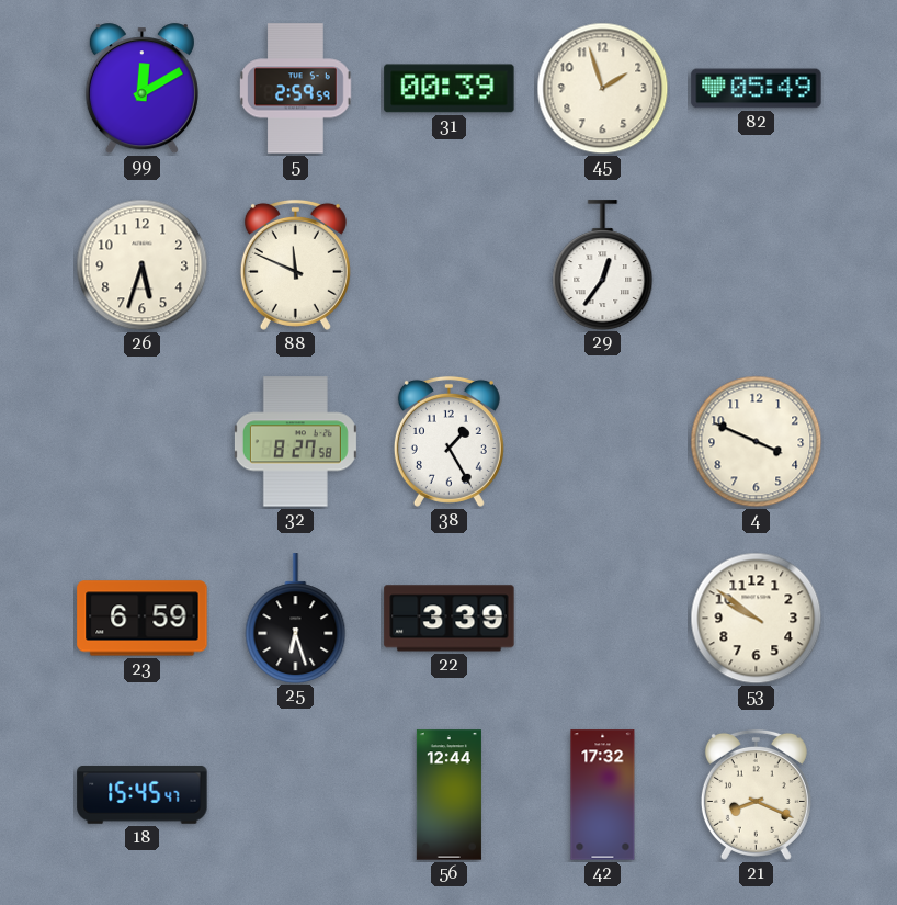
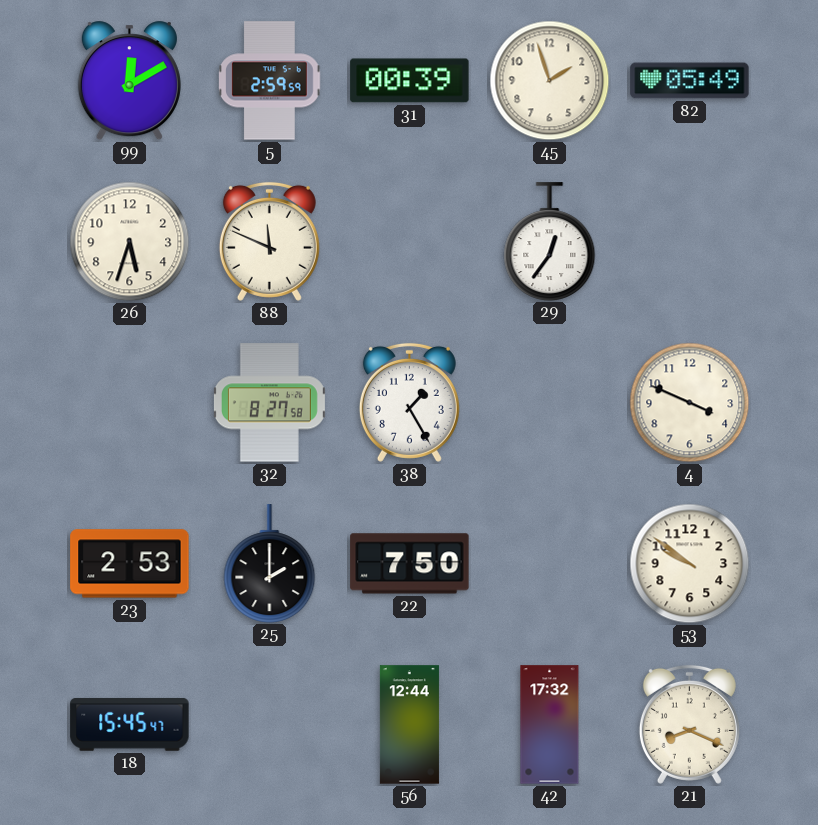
23: 6:59 -> 2:53
25: 6:27 -> 2:00
22: 3:39 -> 7:50
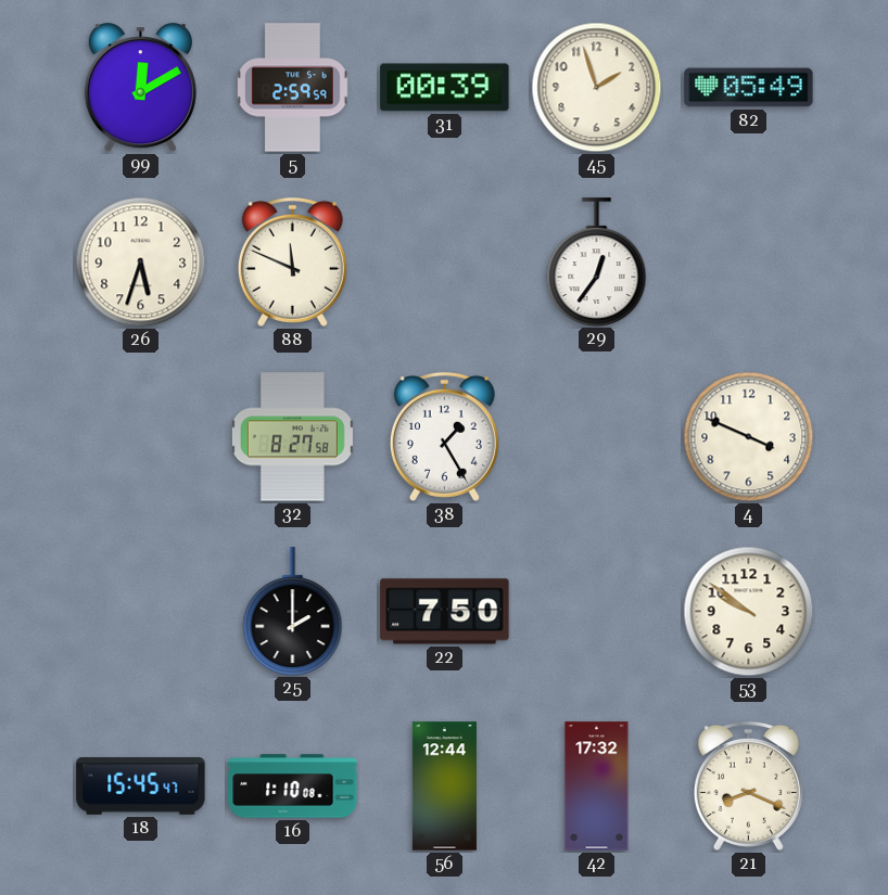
23: 2:53 -> none
16: none -> 1:10
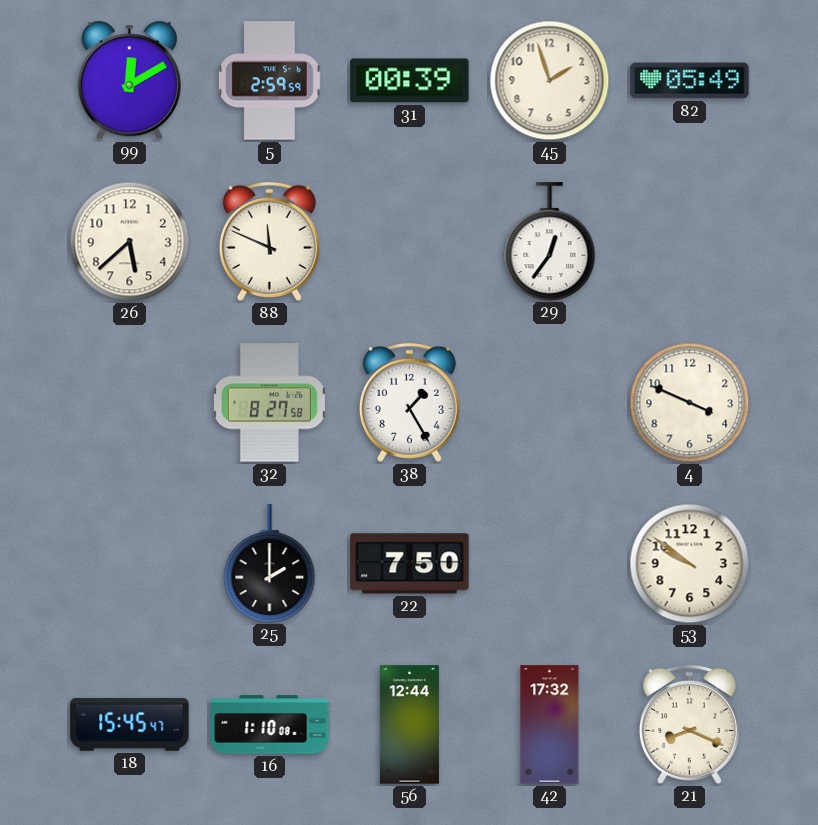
26: 5:33 -> 5:38
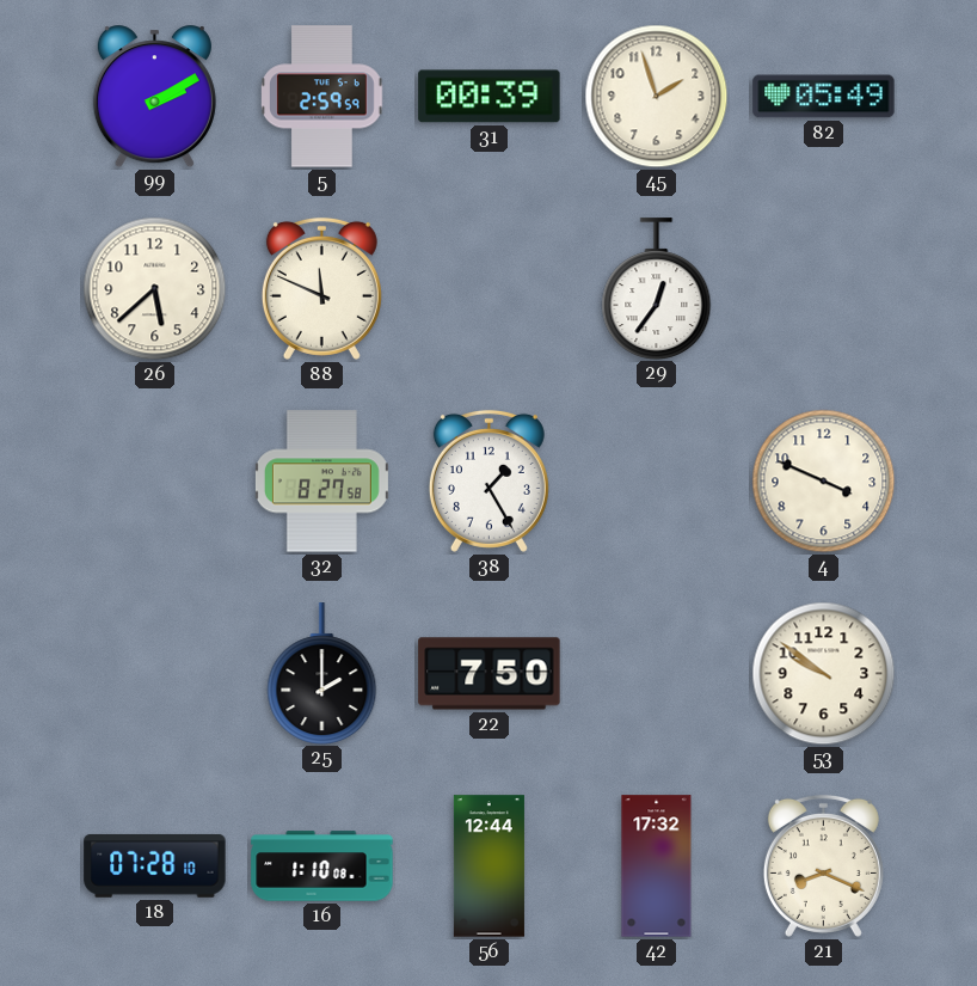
99: 12:10 -> 2:10
18: 15:45 -> 07:28
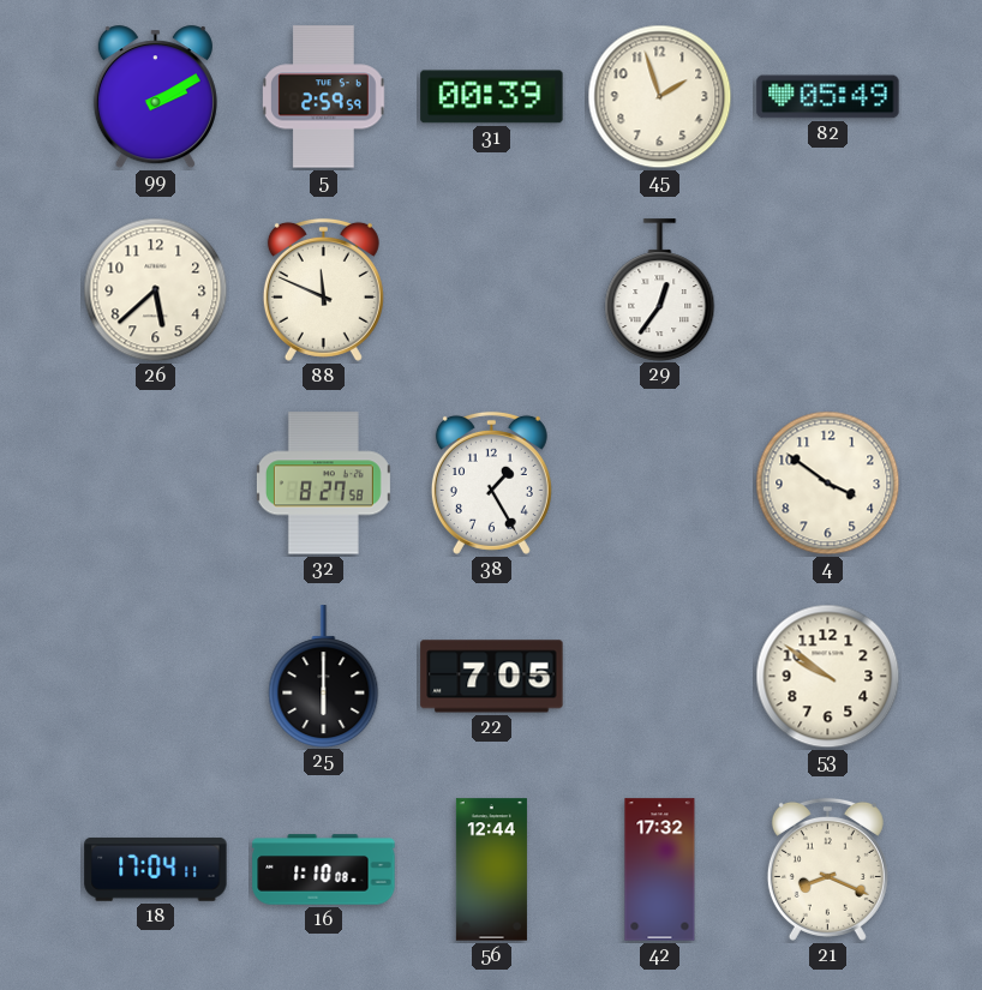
4: 3:49 -> 3:51
25: 2:00 -> 6:00
22: 7:50 -> 7:05
18: 07:28 -> 17:04
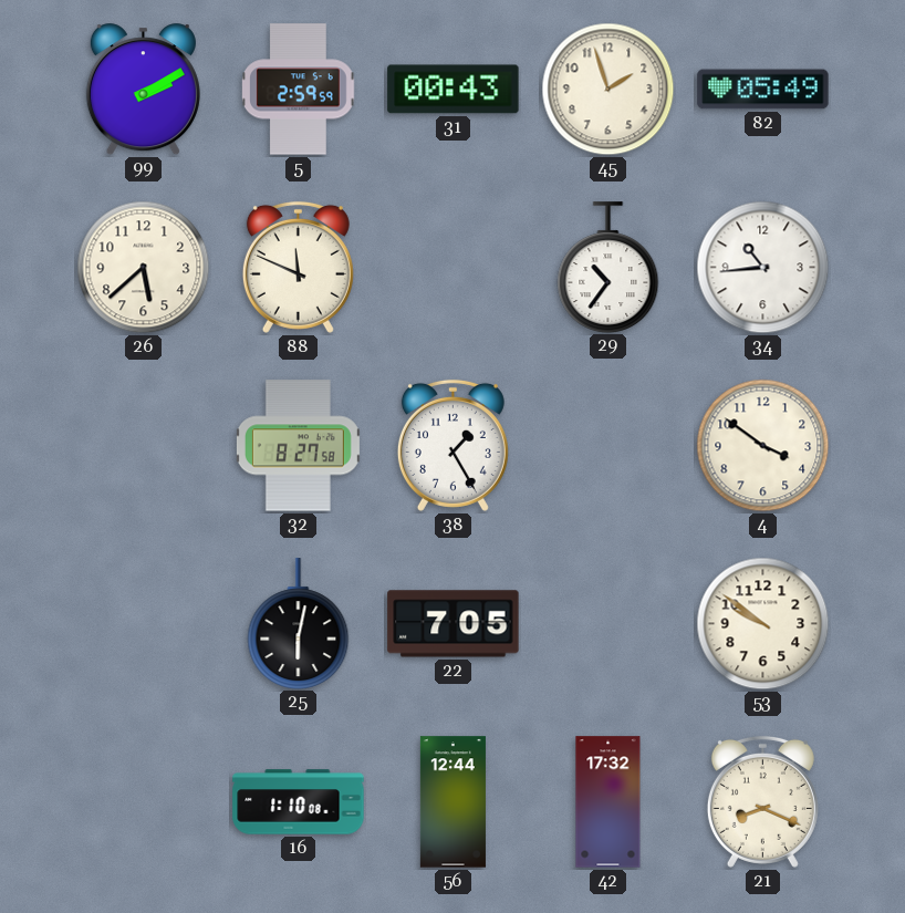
31: 00:39 -> 00:43
29: 12:36 -> 10:36
34: none -> 10:44
25: 6:00 -> 6:02
18: 17:04 -> none
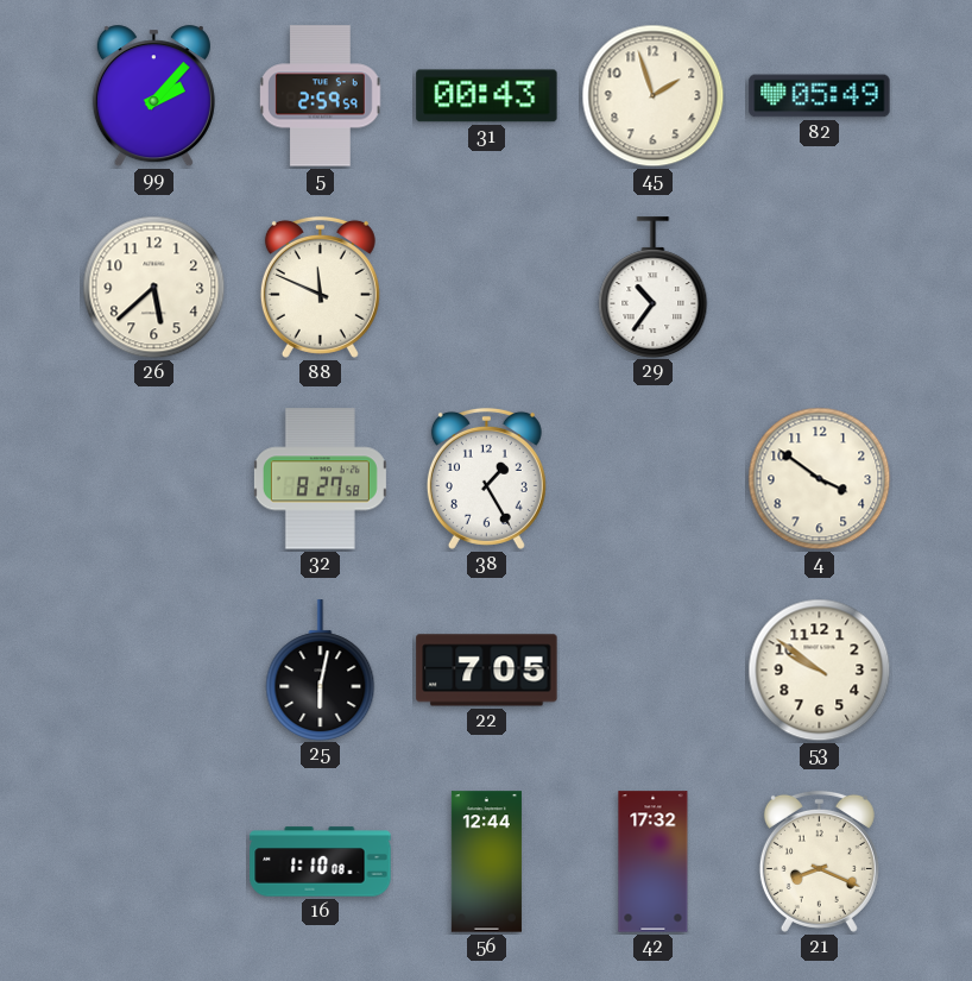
99: 2:10 -> 2:07
34: 10:44 -> none
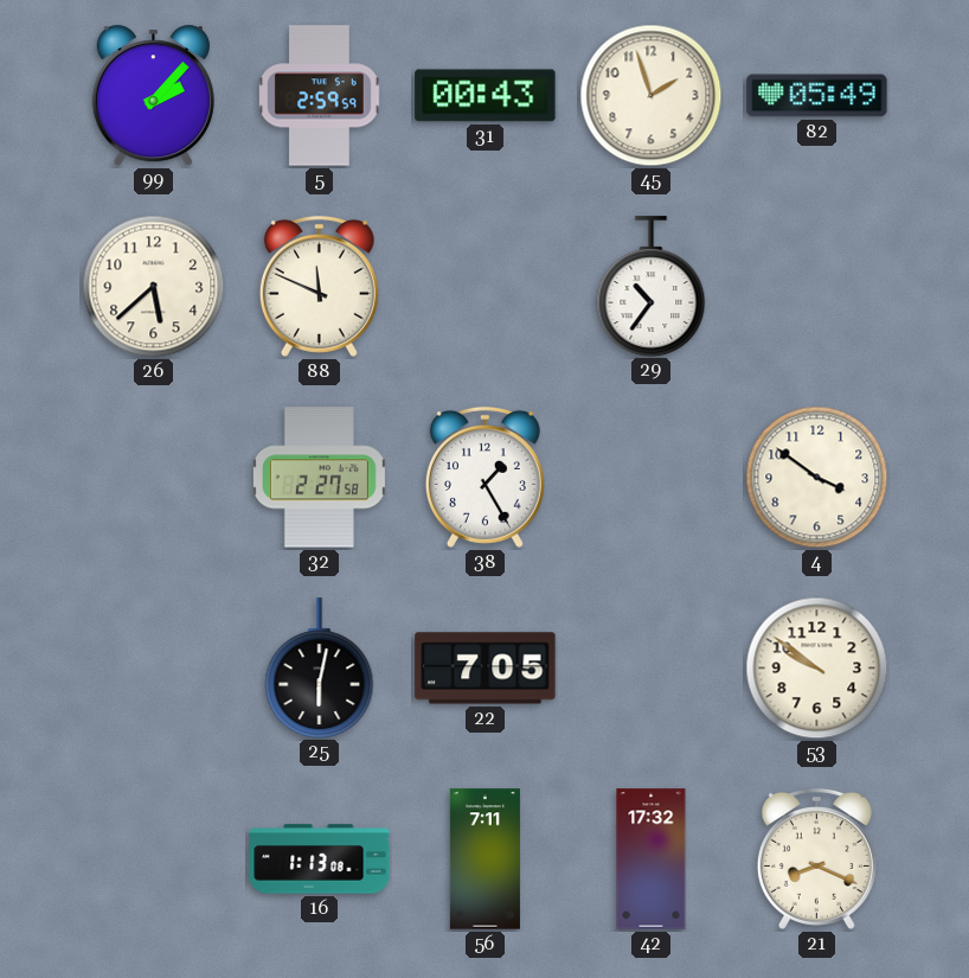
32: 8:27 -> 2:27
16: 1:10 -> 1:13
56: 12:44 -> 7:11
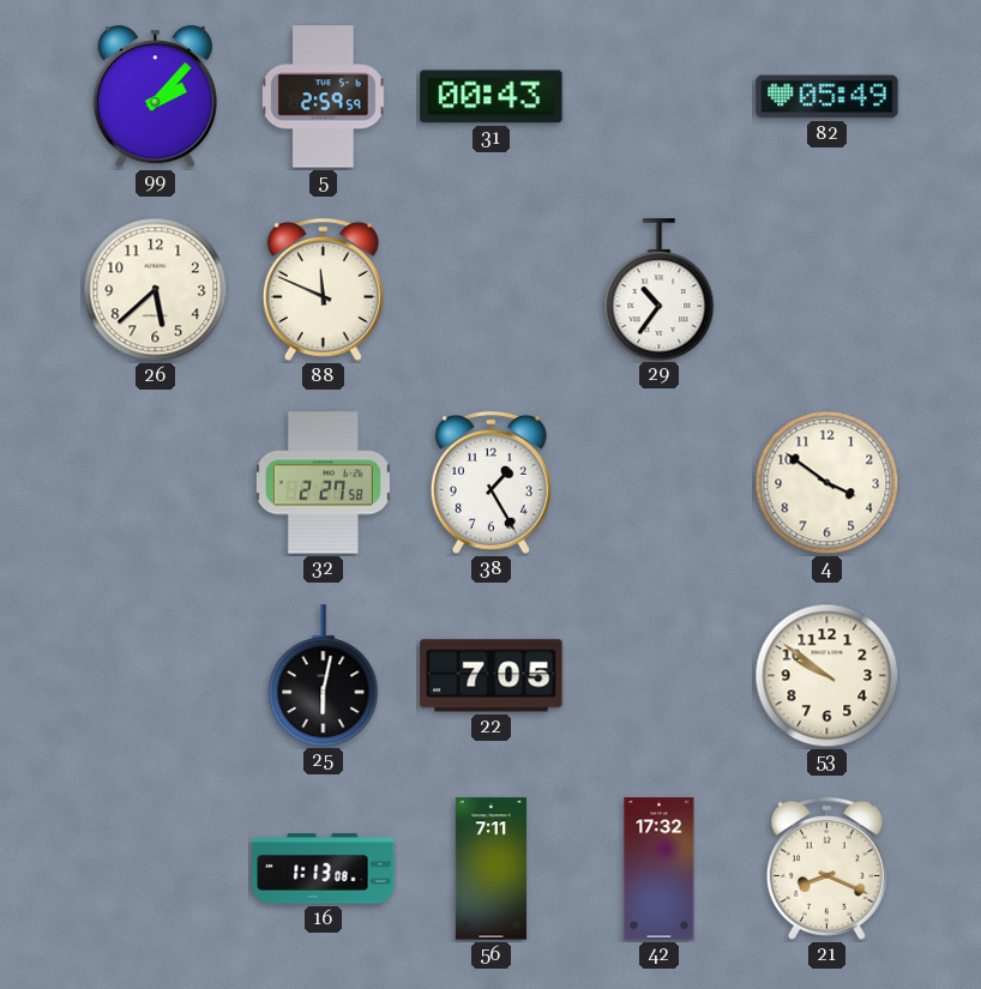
45: 1:57 -> none
